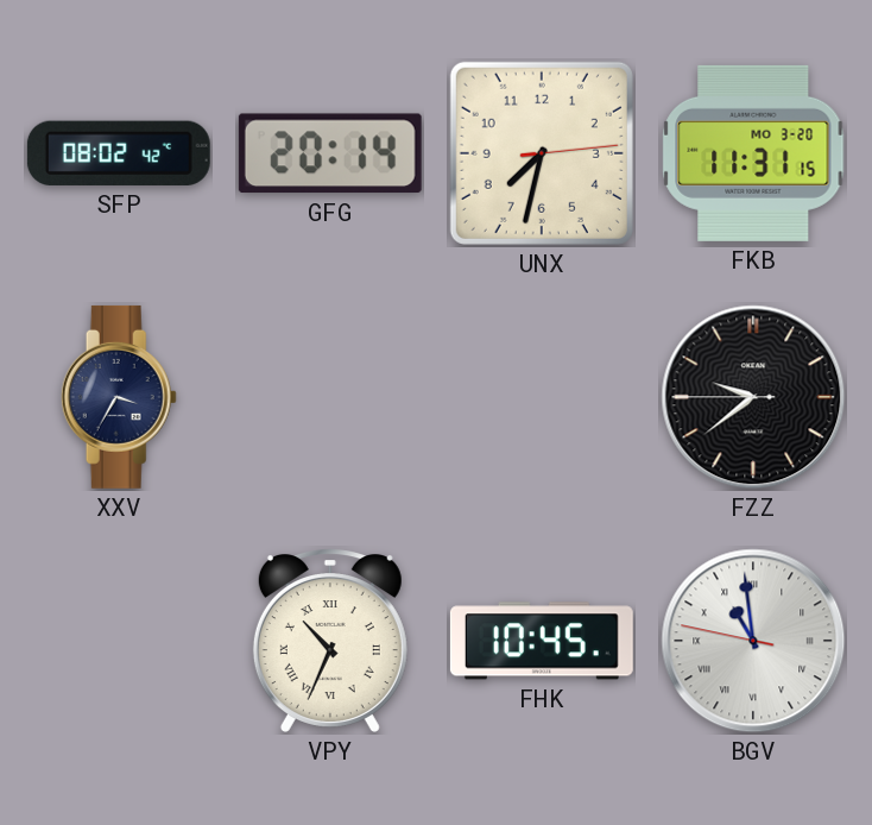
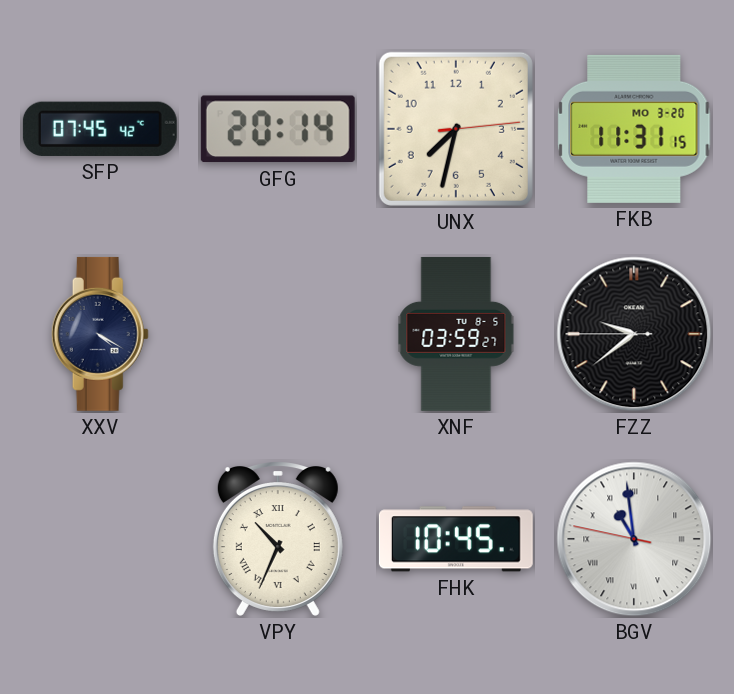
SFP: 08:02 -> 07:45
XXV: 3:35 -> 4:20
XNF: none -> 03:59
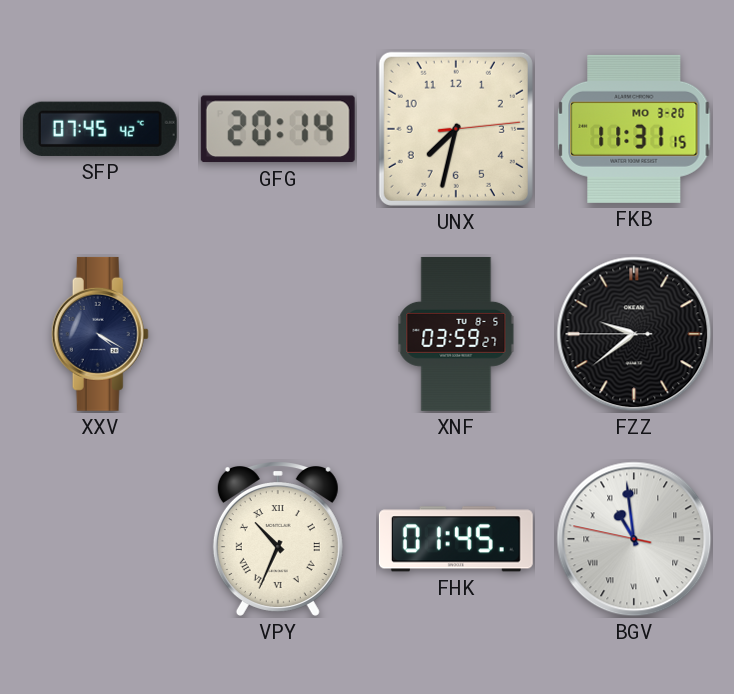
FHK: 10:45 -> 01:45
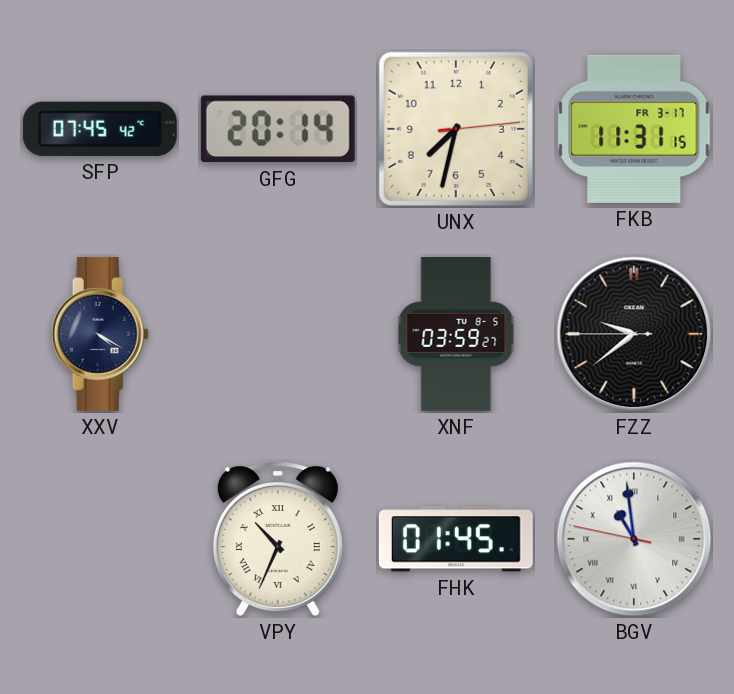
FKB date: MO 3-20 -> FR 3-17
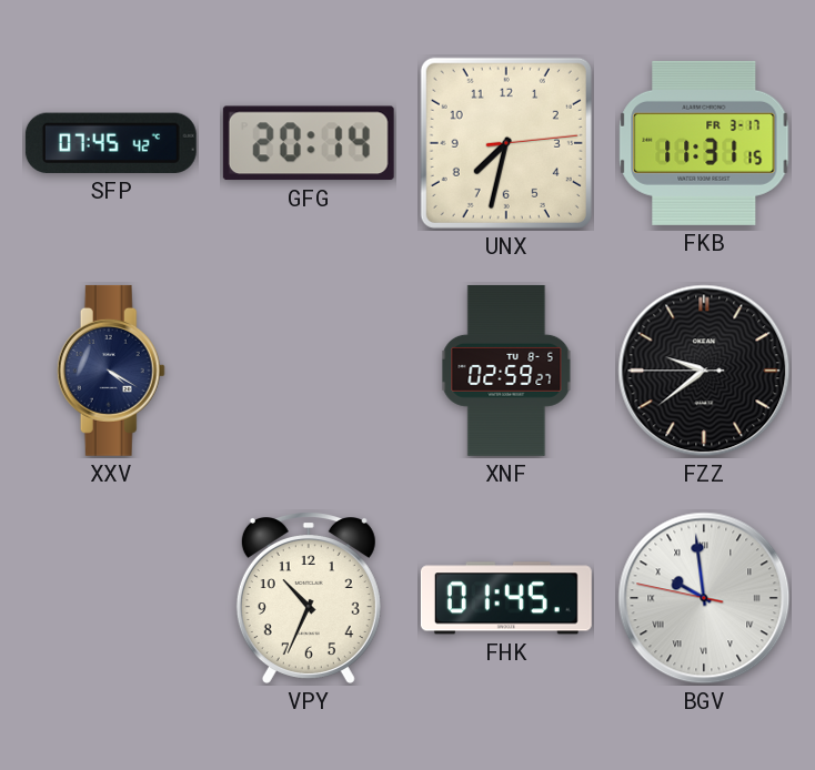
XNF: 03:59 -> 02:59
VPY numerals: Roman -> Arabic
BGV: 10:58 -> 9:58
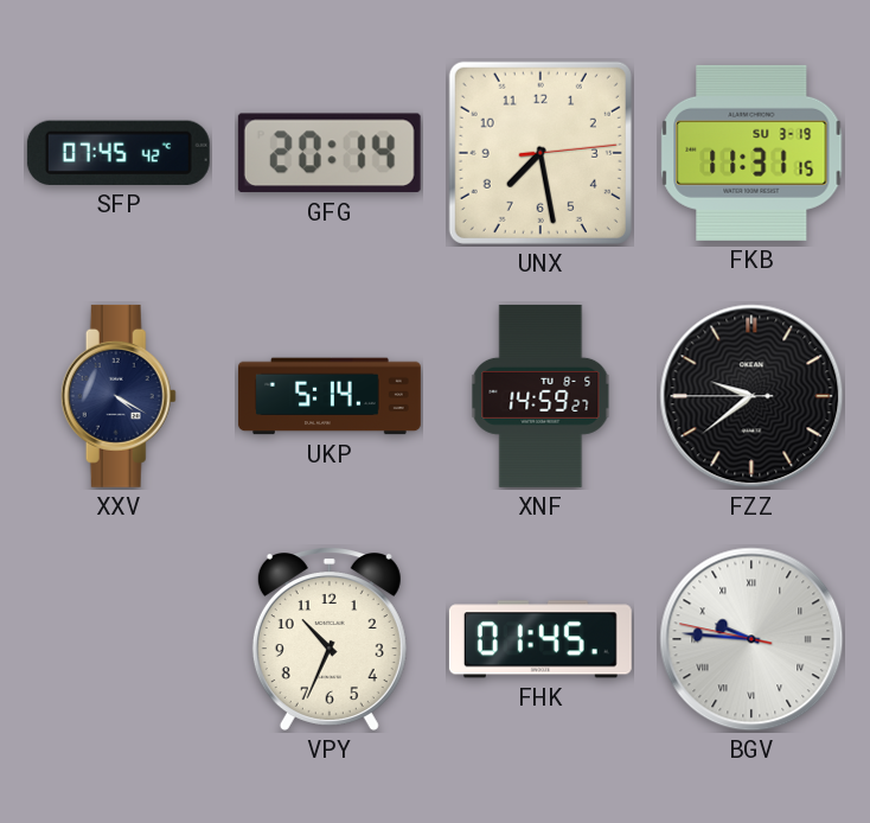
UNX: 7:32 -> 7:28
FKB date: FR 3-17 -> SU 3-19
UKP: none -> 5:14
XNF: 02:59 -> 14:59
BGV: 9:58 -> 9:45
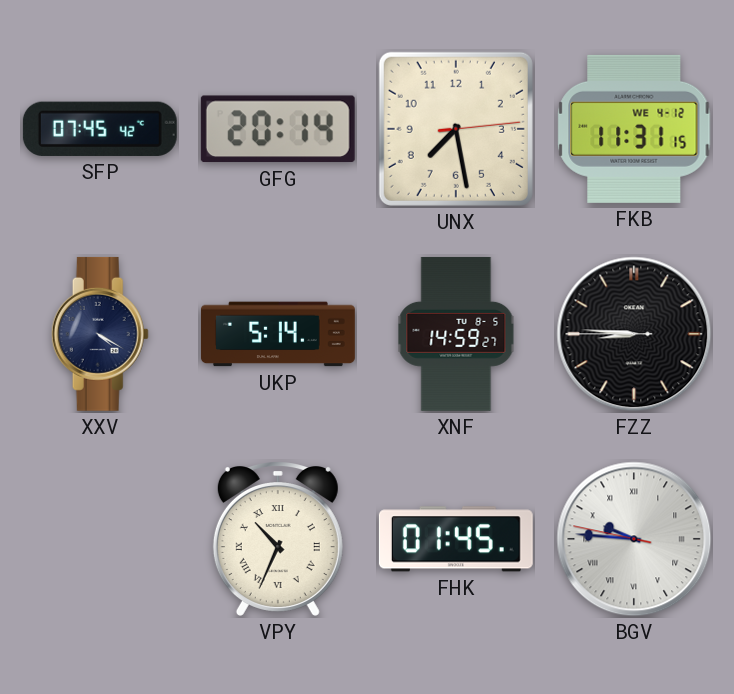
FKB date: SU 3-19 -> WE 4-12
FZZ: 9:38 -> 8:45
VPY numerals: Arabic -> Roman
